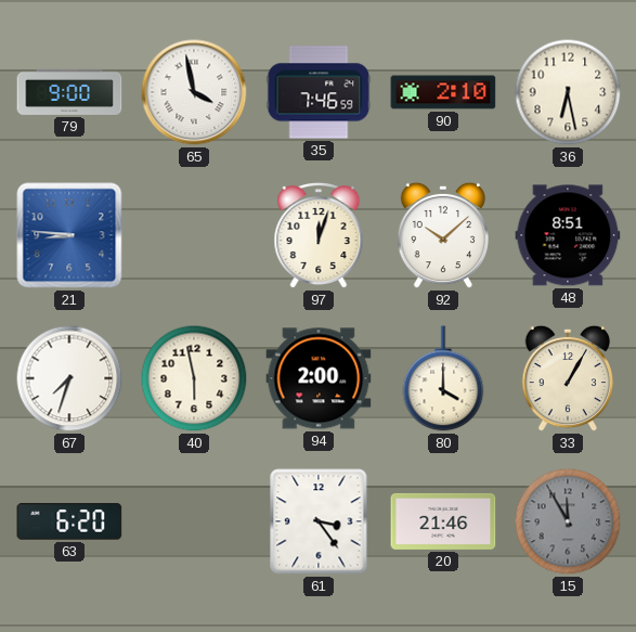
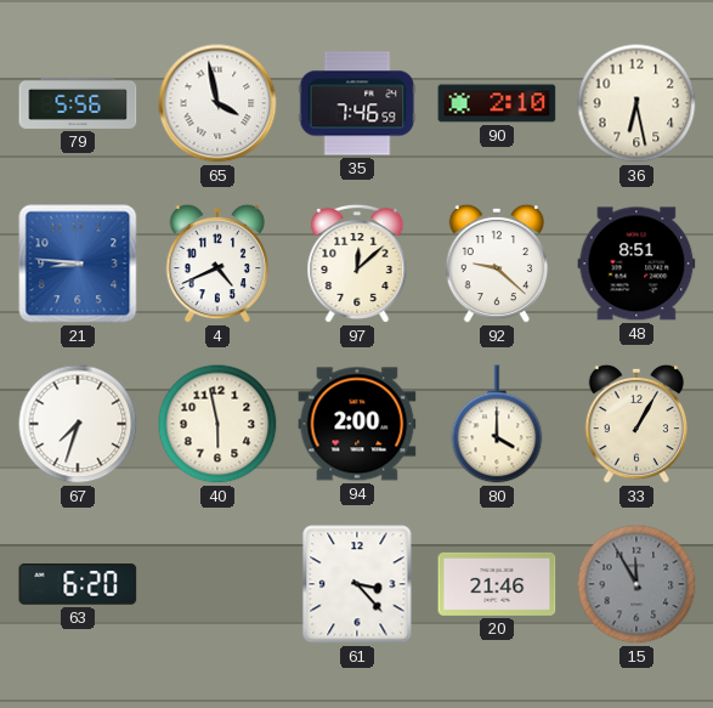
79: 9:00 -> 5:56
4: none -> 4:41
97: 12:03 -> 12:08
92: 10:08 -> 9:22
61: 3:24 -> 3:23
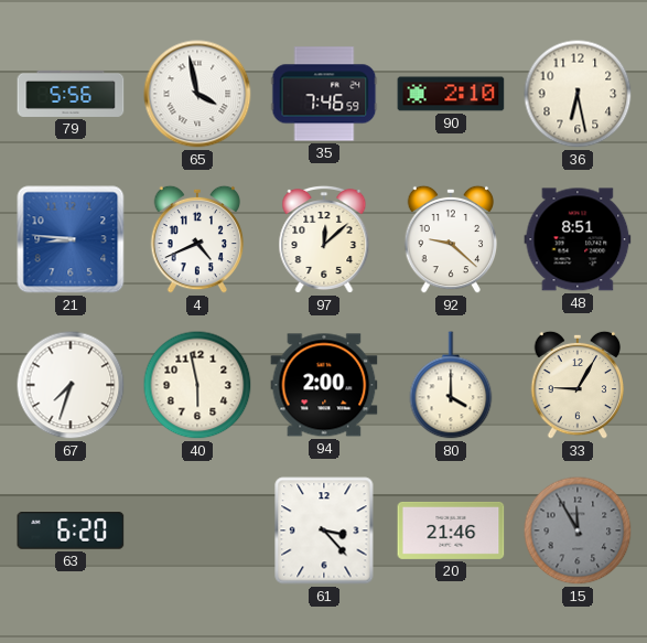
33: 1:05 -> 9:05
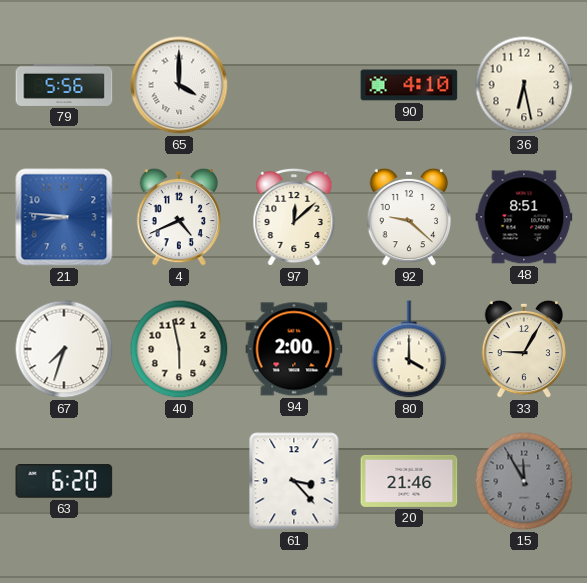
65: 3:58 -> 4:00
35: 7:46 -> none
90: 2:10 -> 4:10
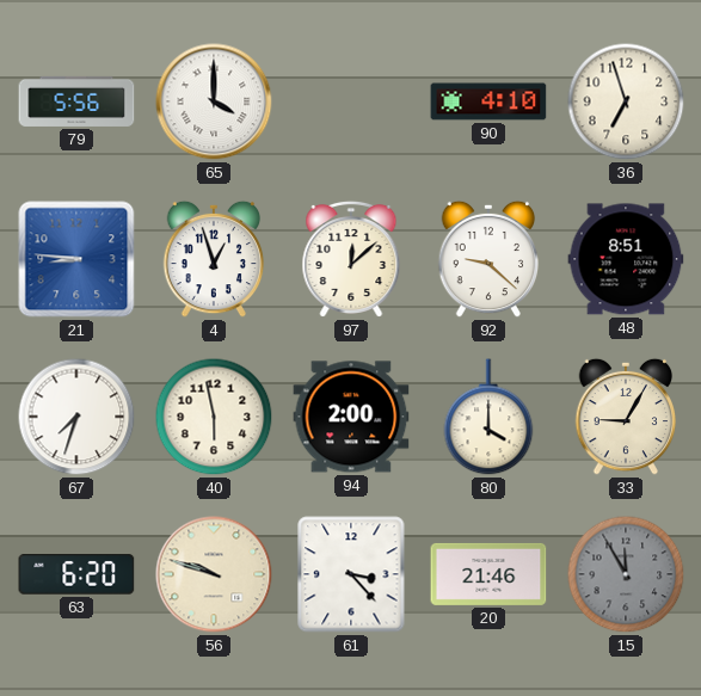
36: 6:28 -> 6:57
4: 4:41 -> 12:57
56: none -> 9:48
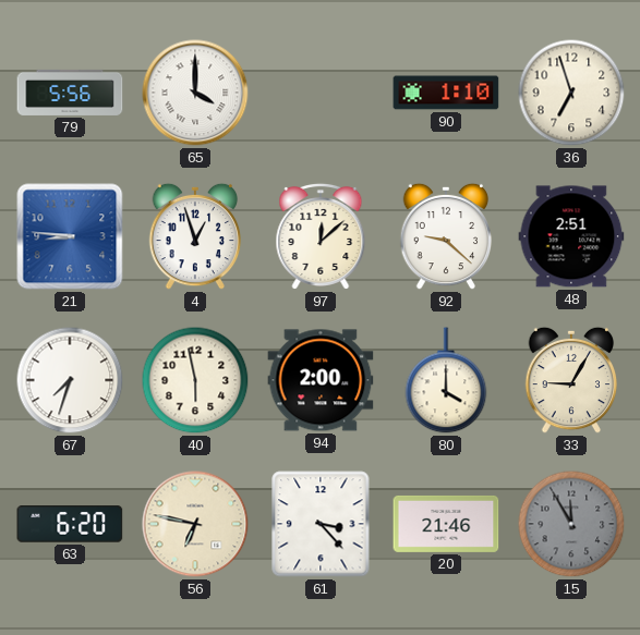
90: 4:10 -> 1:10
48: 8:51 -> 2:51
56: 9:48 -> 6:47
